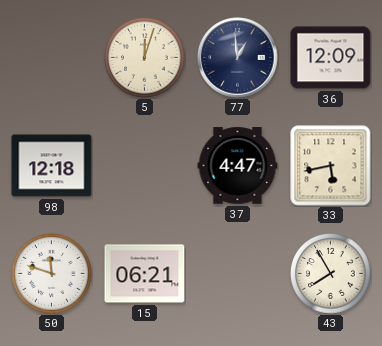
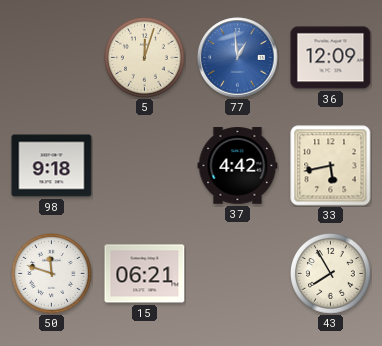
77 dial: navy -> blue
98: 12:18 -> 9:18
37: 4:47 -> 4:42
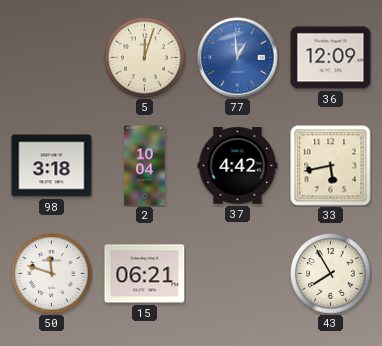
98: 9:18 -> 3:18
2: none -> 10:04
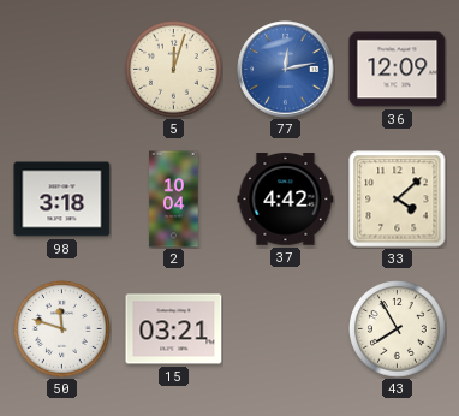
77: 12:59 -> 12:13
33: 5:43 -> 4:08
15: 06:21 -> 03:21
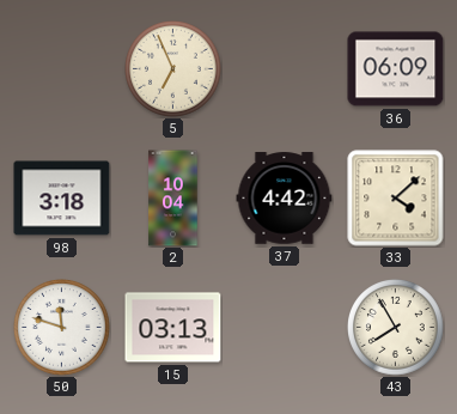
5: 12:03 -> 6:56
77: 12:13 -> none
36: 12:09 -> 06:09
15: 03:21 -> 03:13
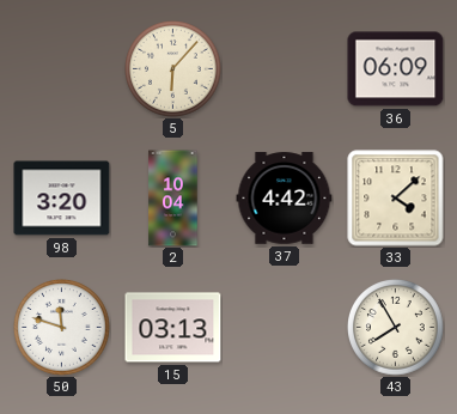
5: 6:56 -> 6:07
98: 3:18 -> 3:20
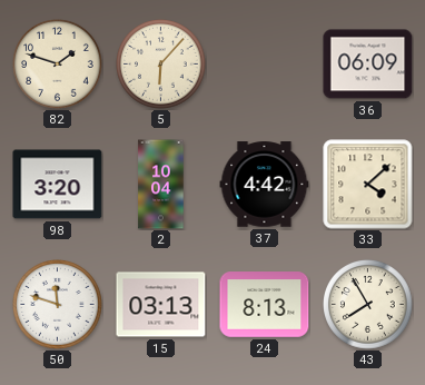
82: none -> 1:48
24: none -> 8:13
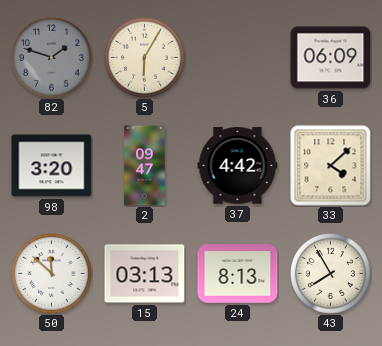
82 dial: cream -> grey
5: 6:07 -> 6:05
2: 10:04 -> 09:47
50: 11:48 -> 11:52
